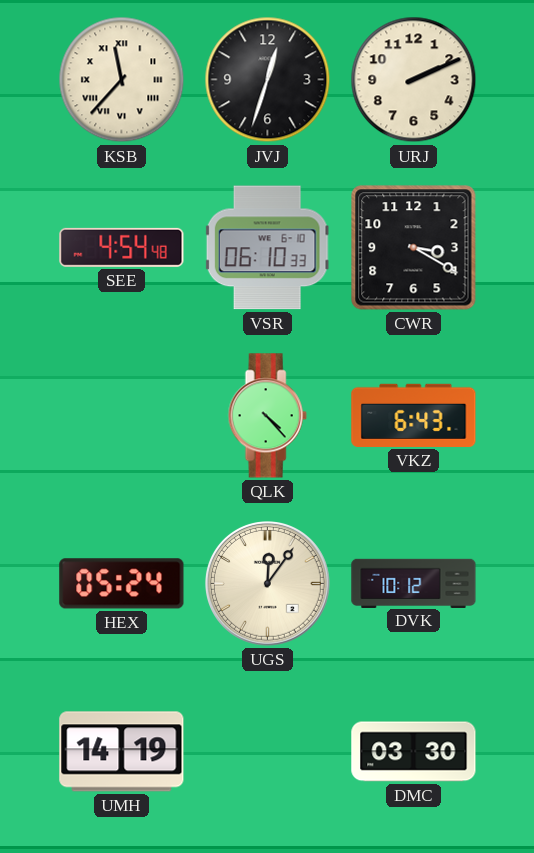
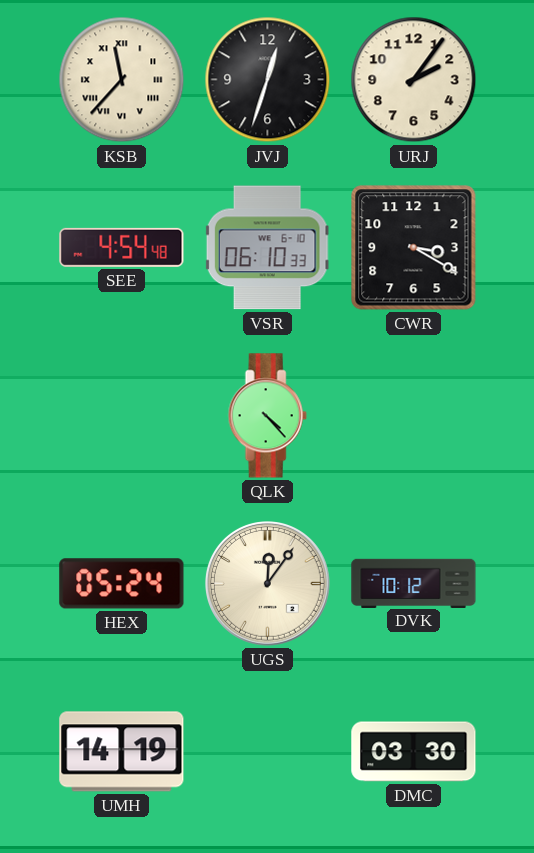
URJ: 2:11 -> 2:06
VKZ: 6:43 -> none
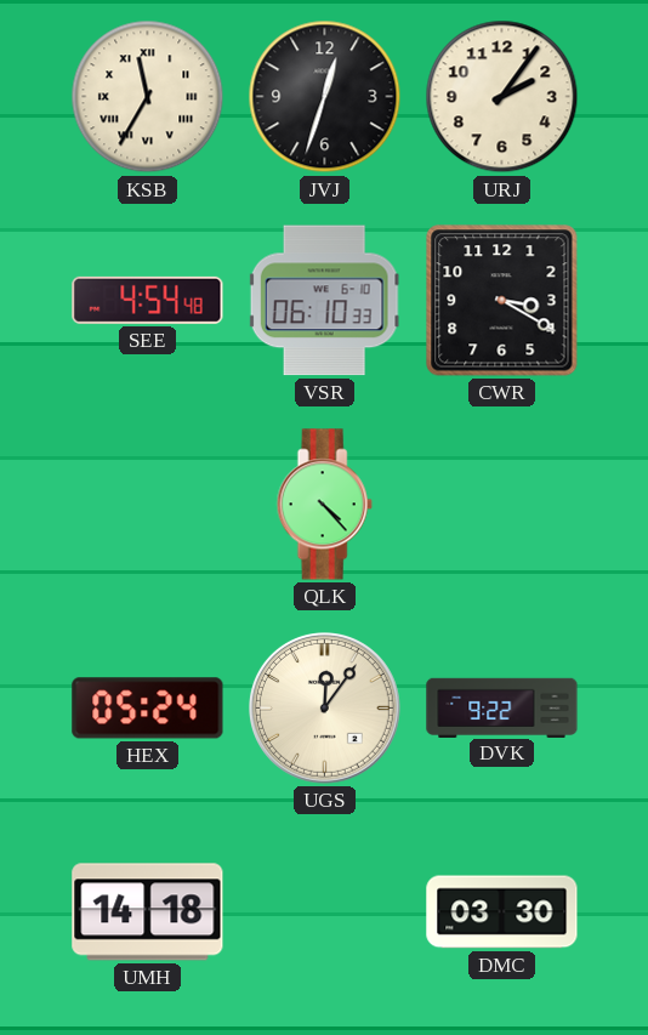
KSB: 11:37 -> 11:35
DVK: 10:12 -> 9:22
UMH: 14:19 -> 14:18
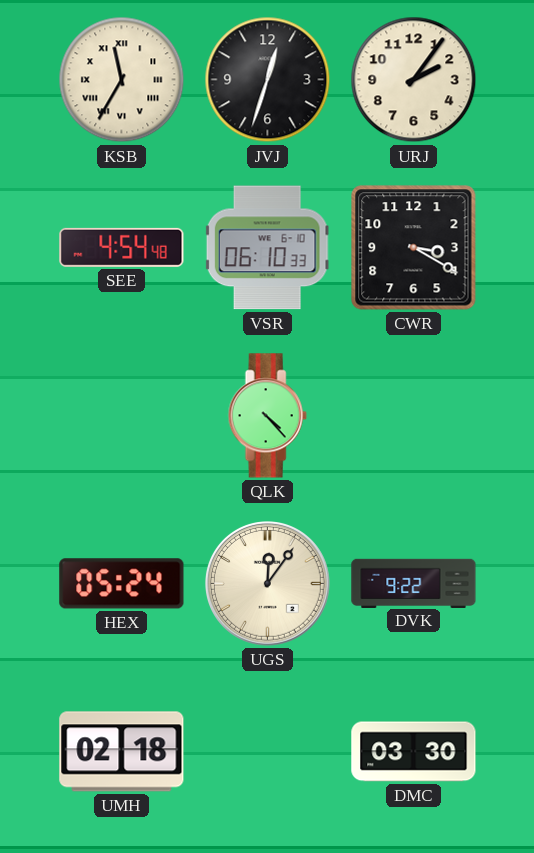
UMH: 14:18 -> 02:18
